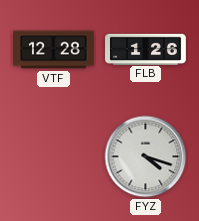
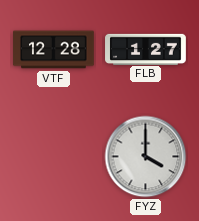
FLB: 1:26 -> 1:27
FYZ: 4:18 -> 4:00
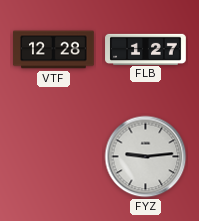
FYZ: 4:00 -> 9:14
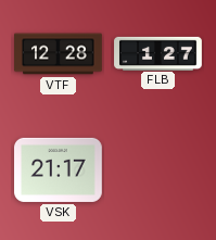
VSK: none -> 21:17
FYZ: 9:14 -> none
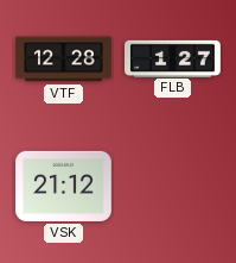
VSK: 21:17 -> 21:12
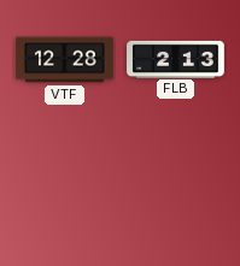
FLB: 1:27 -> 2:13
VSK: 21:12 -> none
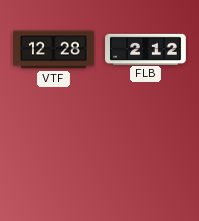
FLB: 2:13 -> 2:12
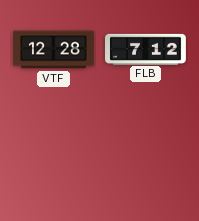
FLB: 2:12 -> 7:12
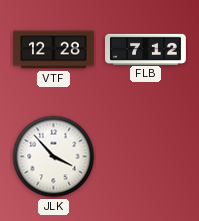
JLK: none -> 3:53
